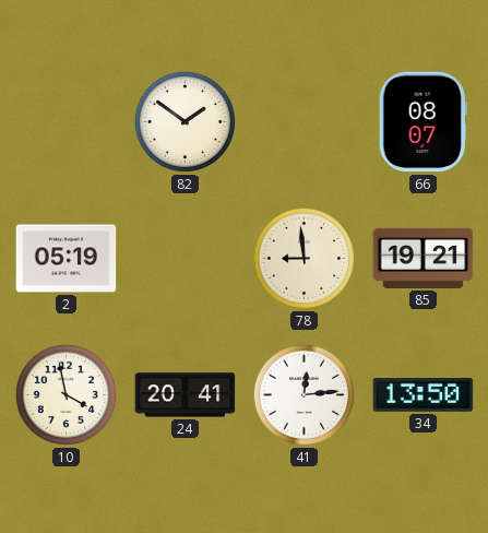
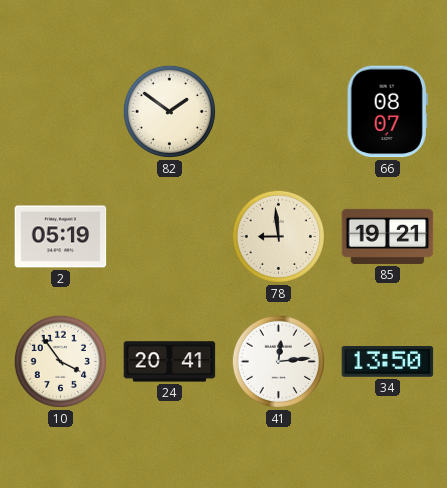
10: 3:58 -> 3:54
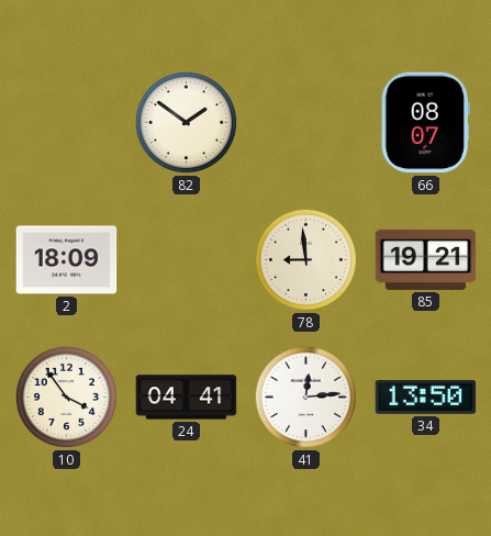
2: 05:19 -> 18:09
24: 20:41 -> 04:41
